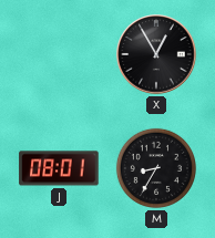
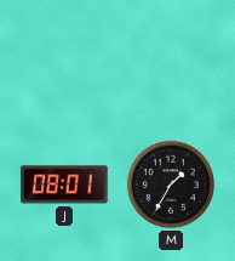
X: 12:55 -> none
M: 8:35 -> 1:35
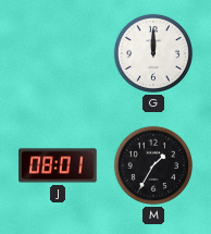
G: none -> 12:00
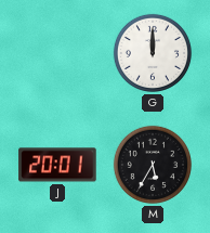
J: 08:01 -> 20:01
M: 1:35 -> 5:35
